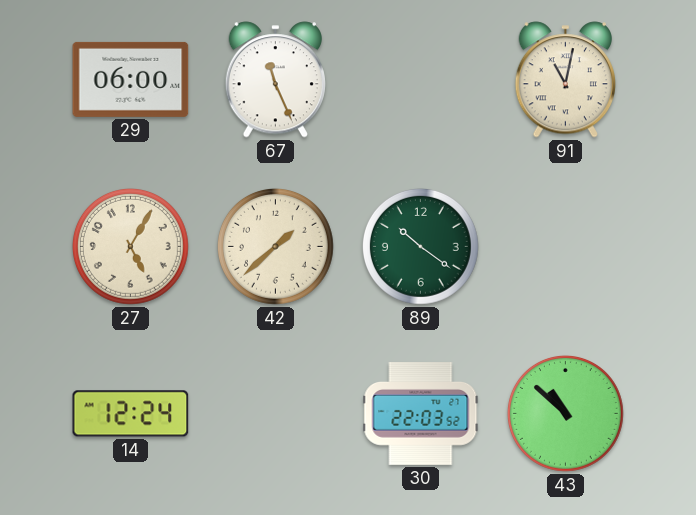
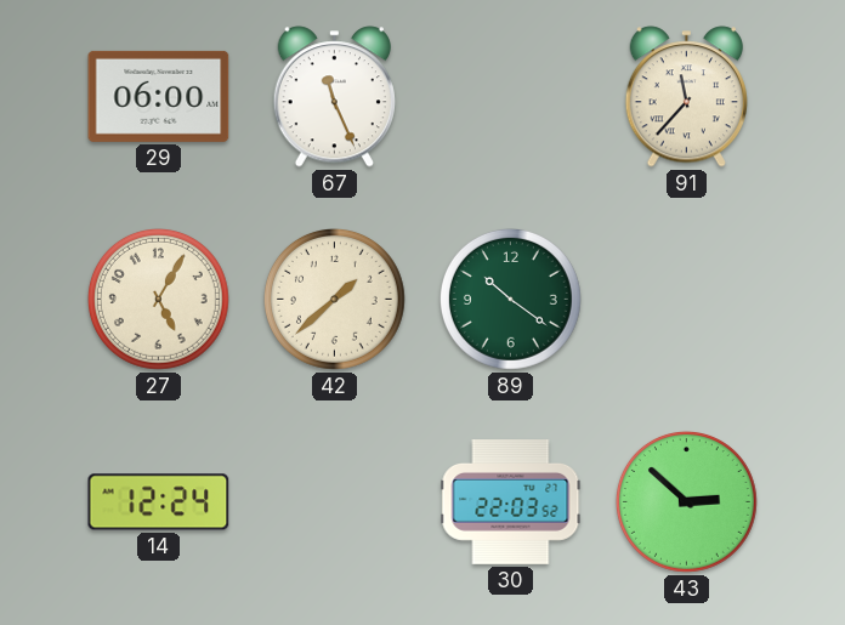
91: 11:02 -> 11:37
43: 10:52 -> 2:52
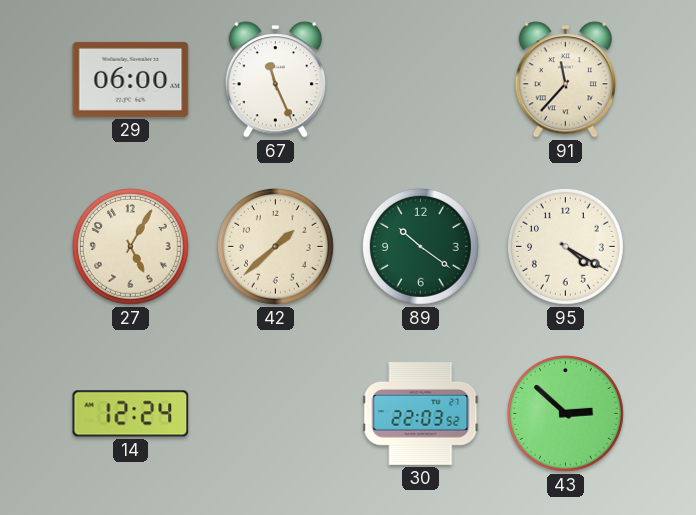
95: none -> 4:20
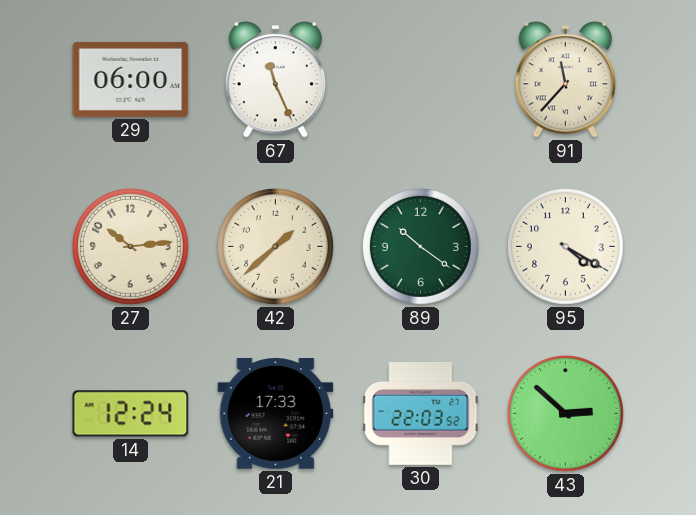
27: 5:05 -> 10:14
21: none -> 17:33
